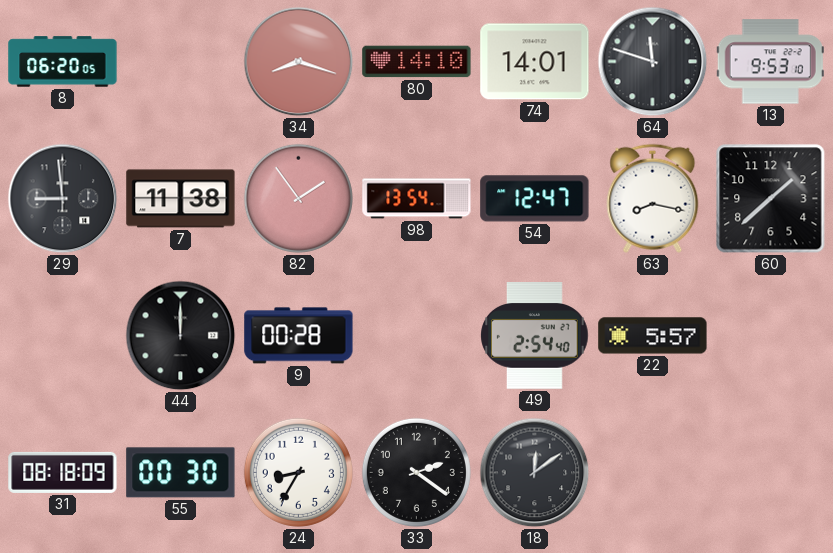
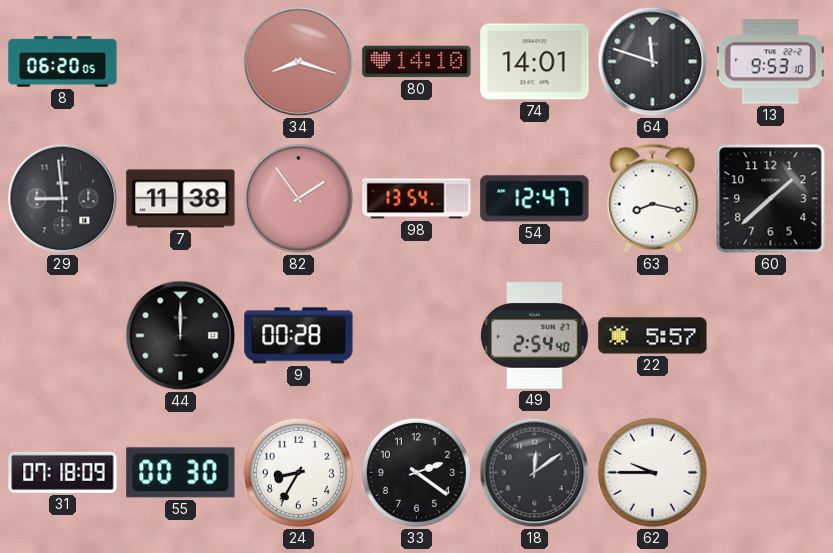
31: 08:18 -> 07:18
62: none -> 9:45
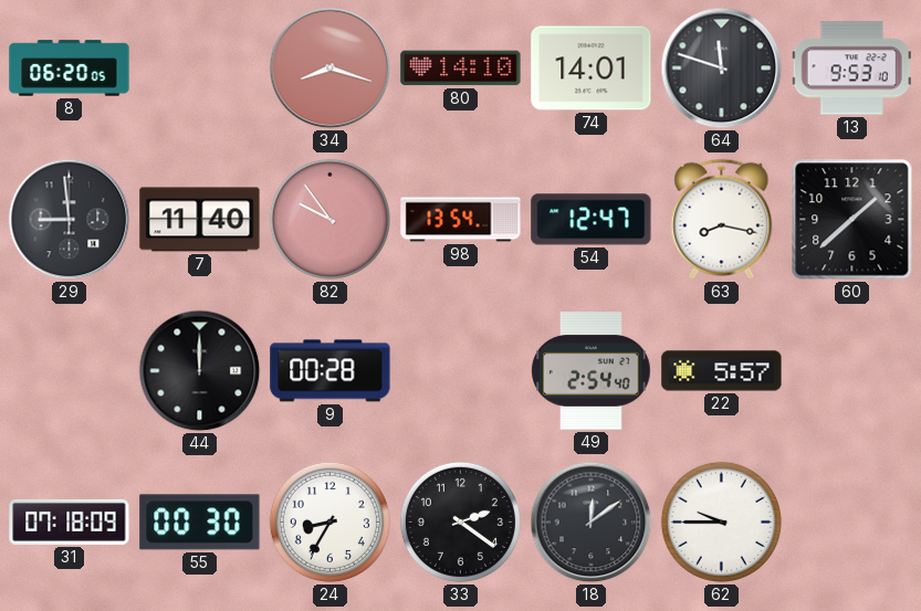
7: 11:38 -> 11:40
82: 1:54 -> 9:54
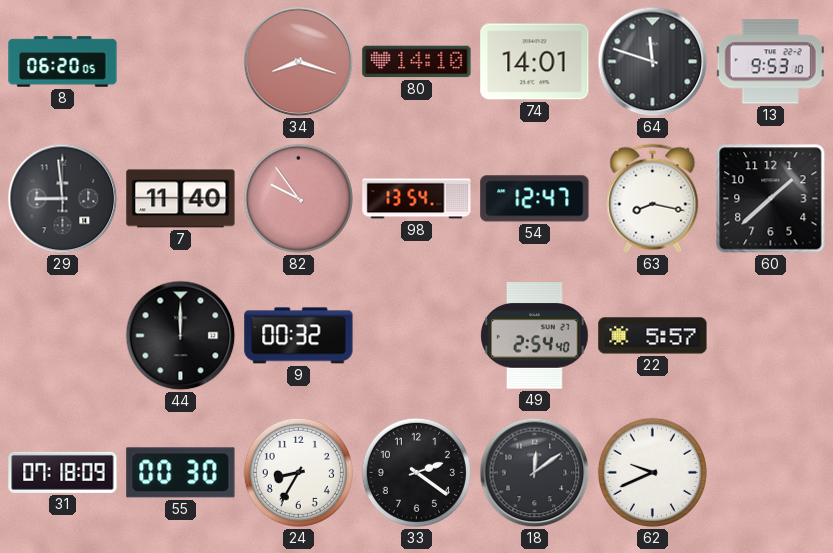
9: 00:28 -> 00:32
62: 9:45 -> 9:41
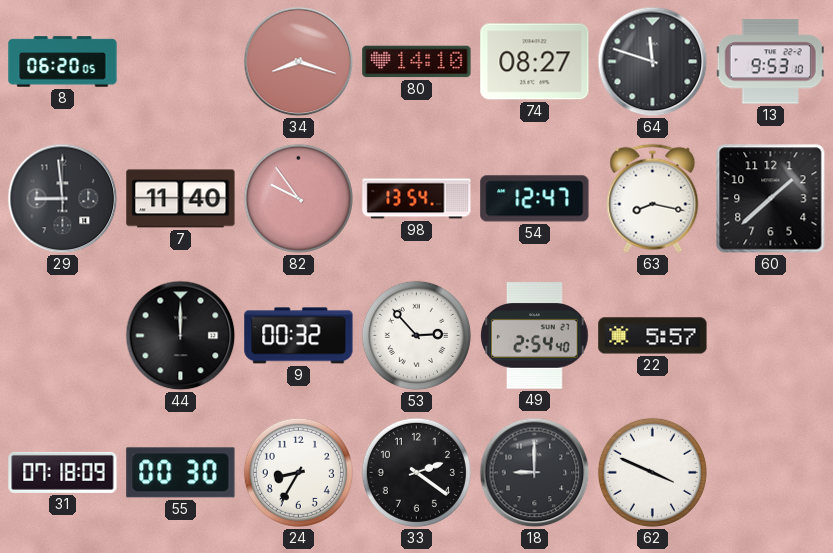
74: 14:01 -> 08:27
53: none -> 2:53
18: 12:09 -> 9:00
62: 9:41 -> 3:49
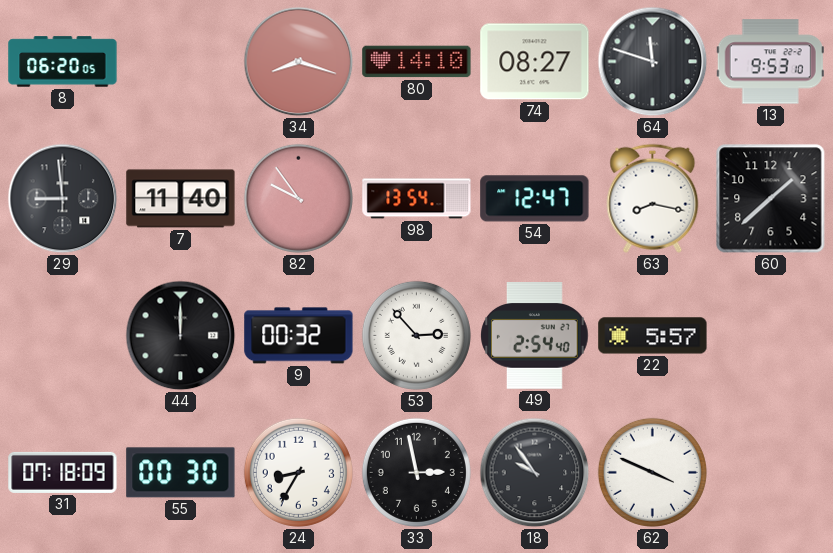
33: 2:21 -> 2:58
18: 9:00 -> 9:54
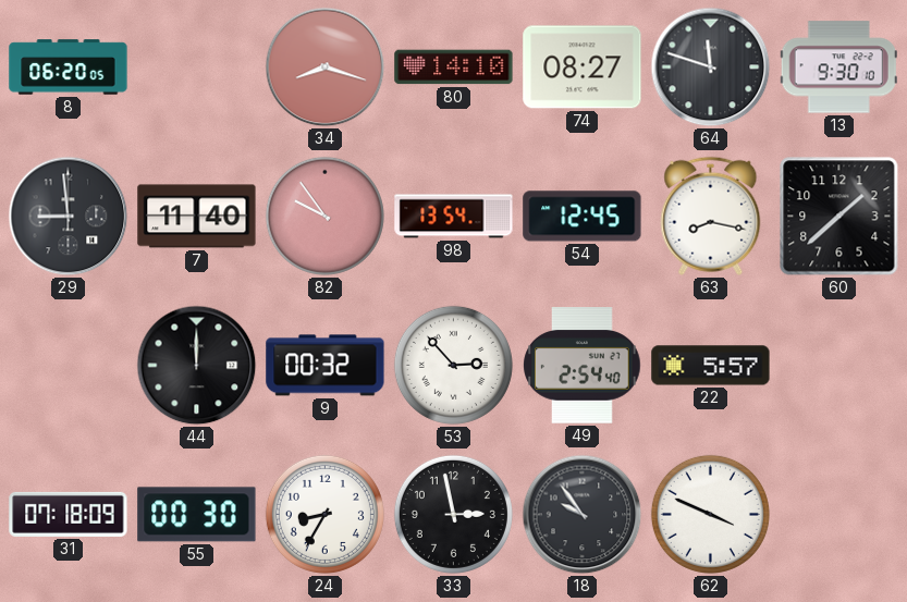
13: 9:53 -> 9:30
54: 12:47 -> 12:45
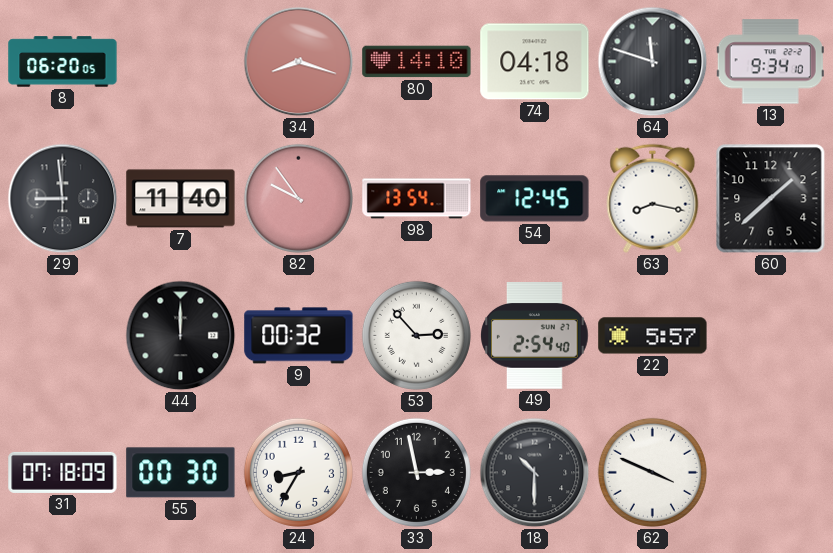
74: 08:27 -> 04:18
13: 9:30 -> 9:34
18: 9:54 -> 10:30
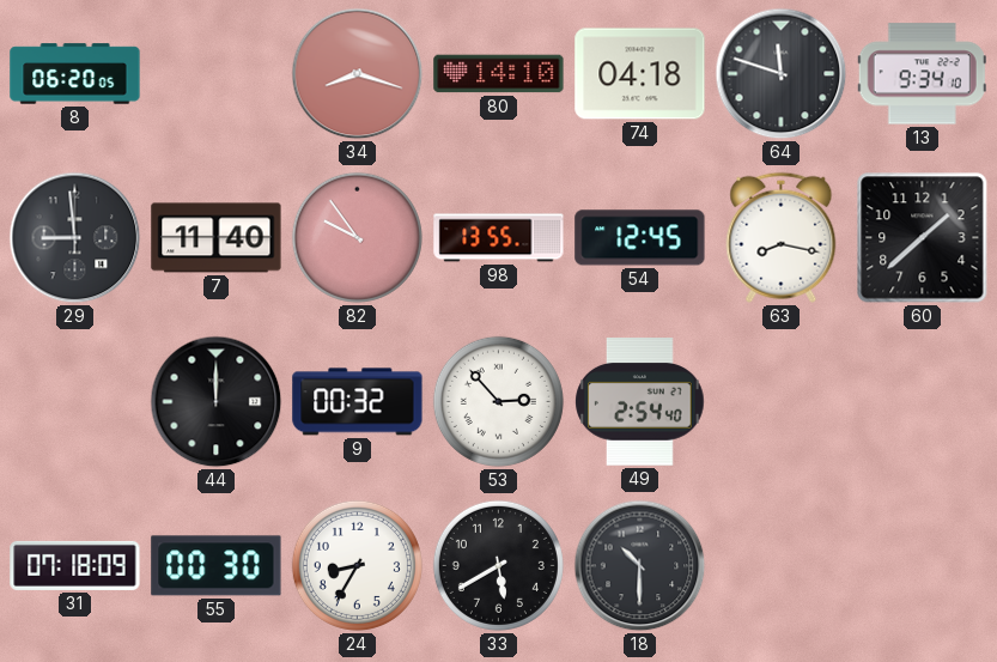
98: 13:54 -> 13:55
22: 5:57 -> none
33: 2:58 -> 5:40
62: 3:49 -> none
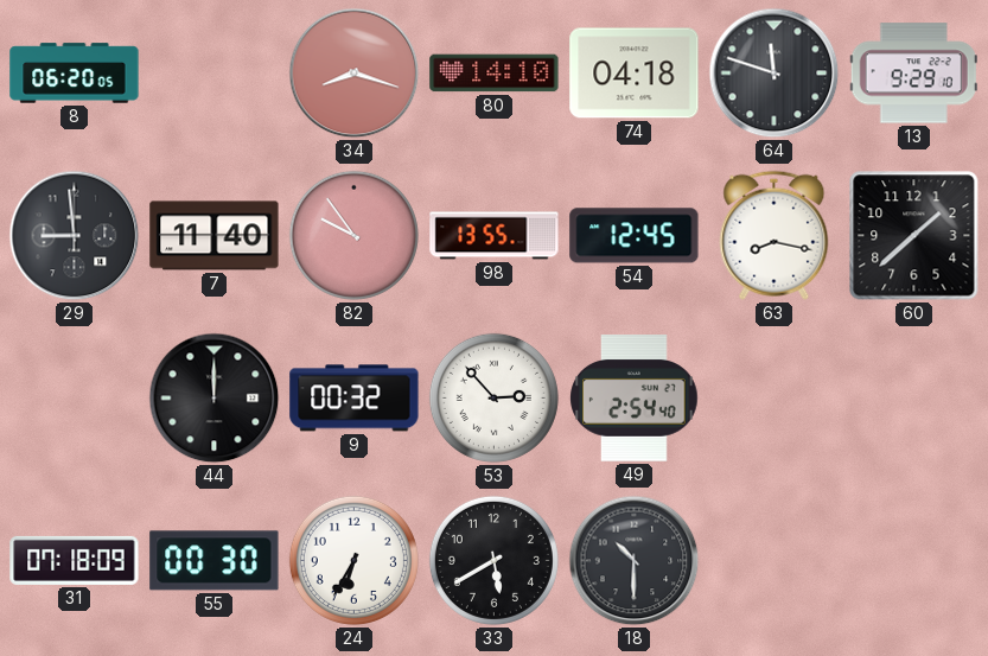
13: 9:34 -> 9:29
24: 8:35 -> 6:35
